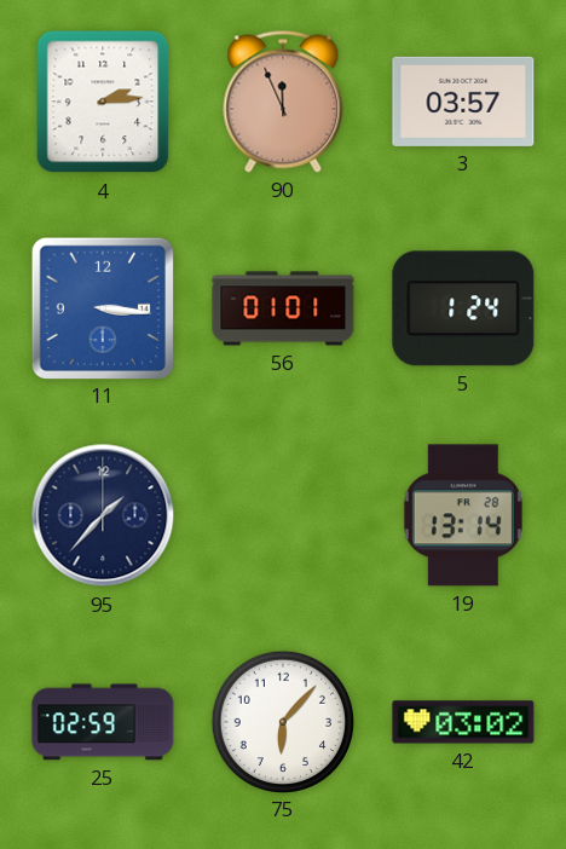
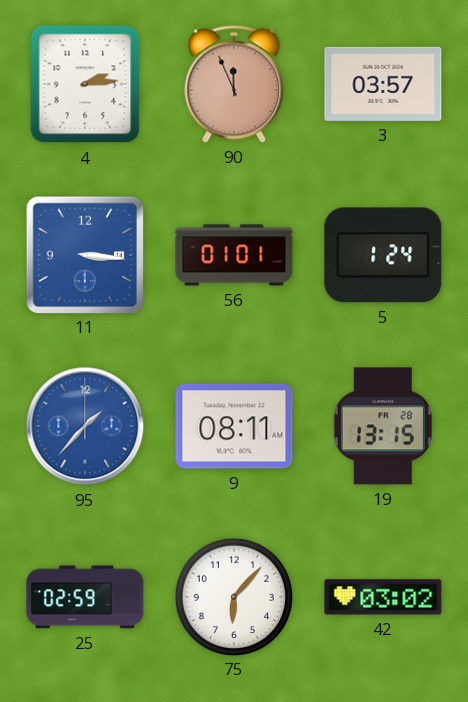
95 dial: navy -> blue
9: none -> 08:11
19: 13:14 -> 13:15
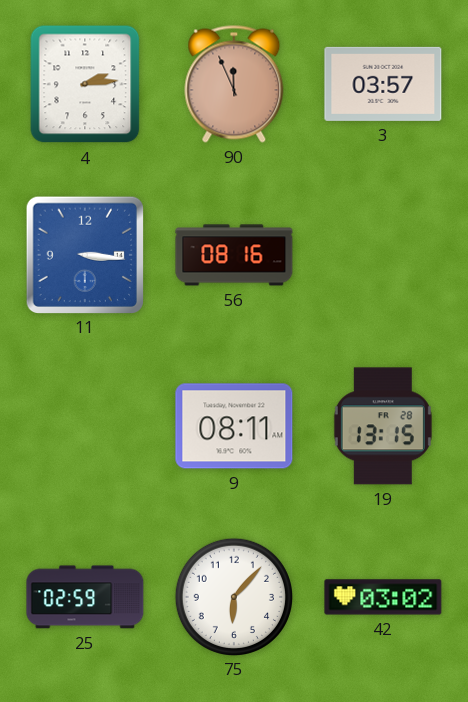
56: 01:01 -> 08:16
5: 1:24 -> none
95: 1:37 -> none
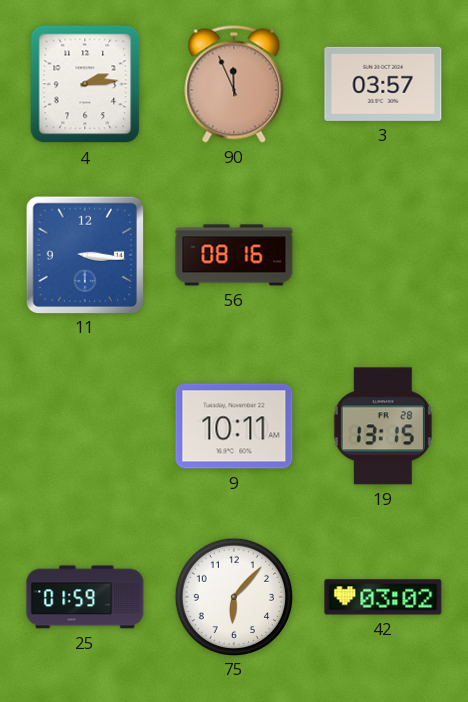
9: 08:11 -> 10:11
25: 02:59 -> 01:59
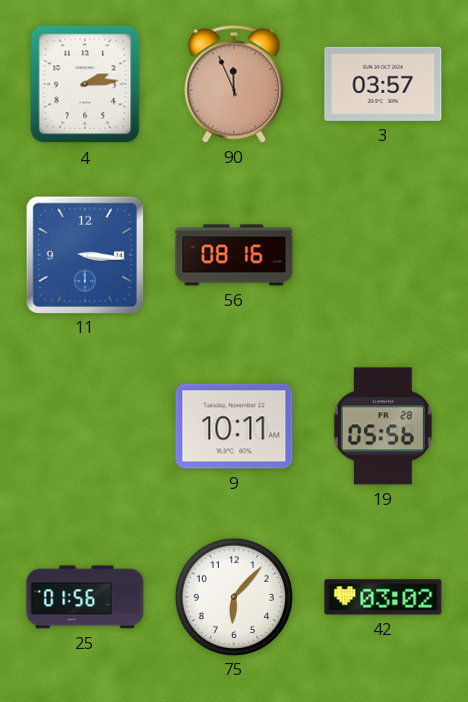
19: 13:15 -> 05:56
25: 01:59 -> 01:56
